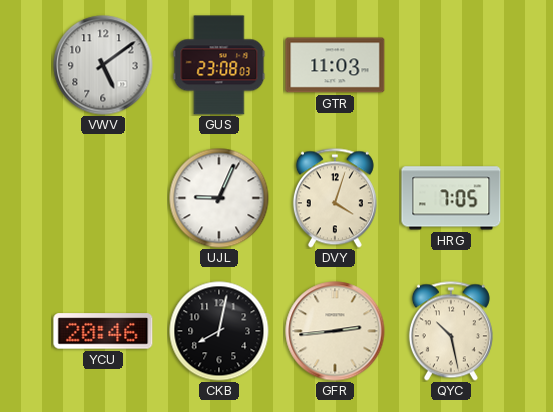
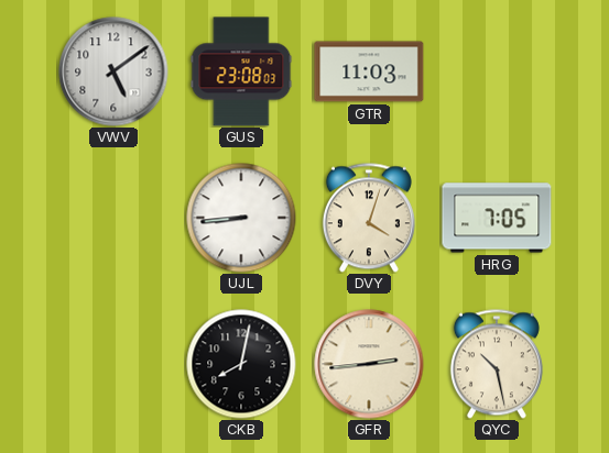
UJL: 9:04 -> 8:44
YCU: 20:46 -> none
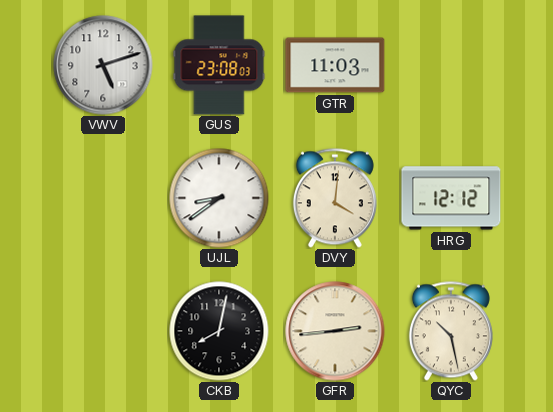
VWV: 5:09 -> 5:12
UJL: 8:44 -> 8:39
DVY: 4:03 -> 4:01
HRG: 7:05 -> 12:12
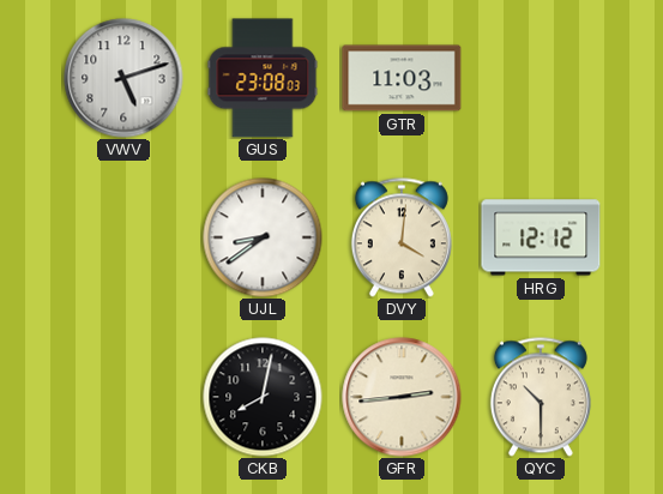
QYC: 10:28 -> 10:30
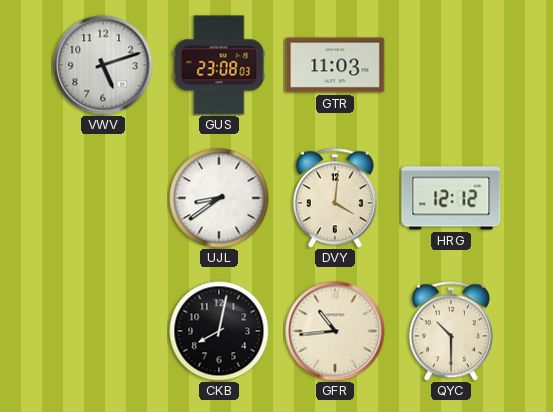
GFR: 2:44 -> 10:44
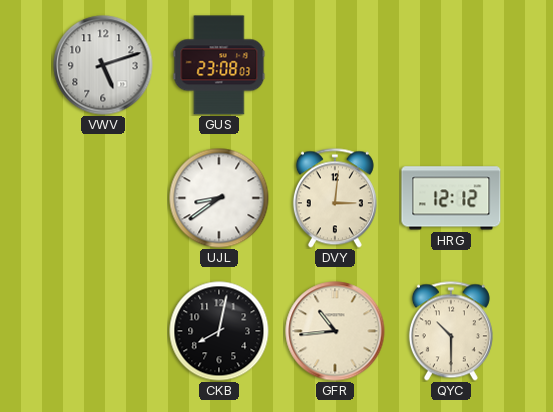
GTR: 11:03 -> none
DVY: 4:01 -> 3:01
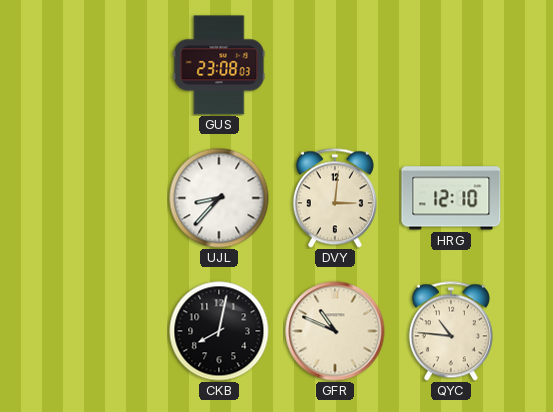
VWV: 5:12 -> none
UJL: 8:39 -> 8:37
HRG: 12:12 -> 12:10
GFR: 10:44 -> 10:49
QYC: 10:30 -> 10:46
